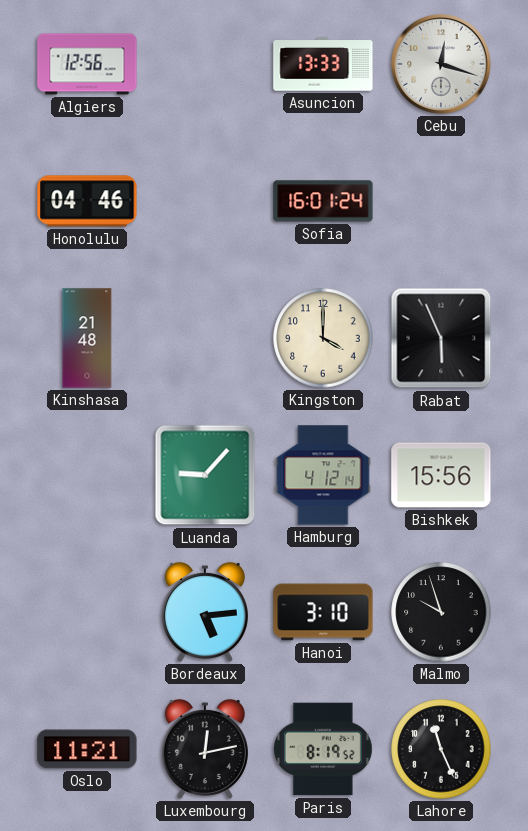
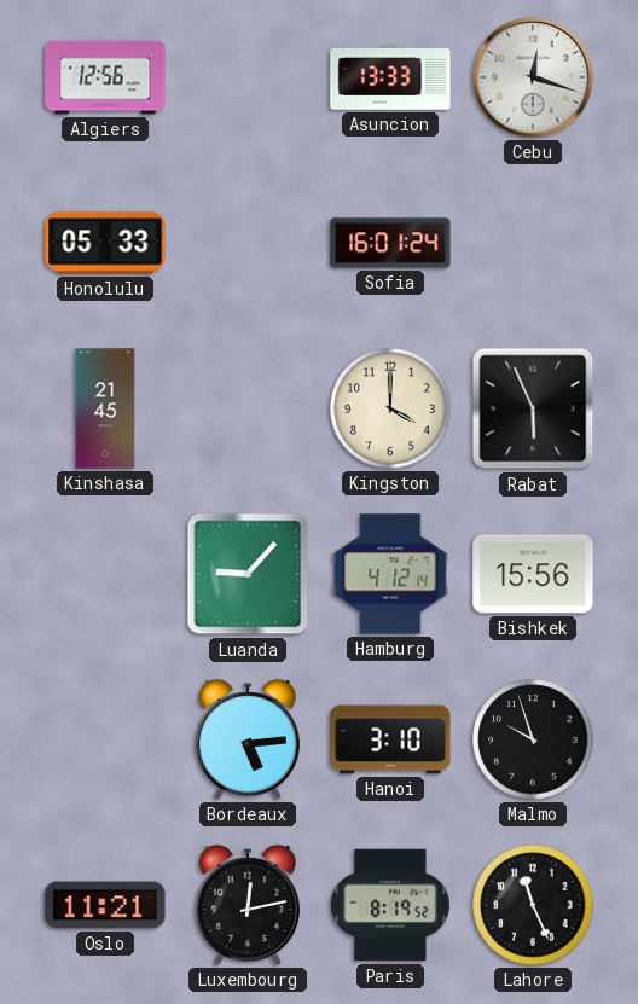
Honolulu: 04:46 -> 05:33
Kinshasa: 21:48 -> 21:45
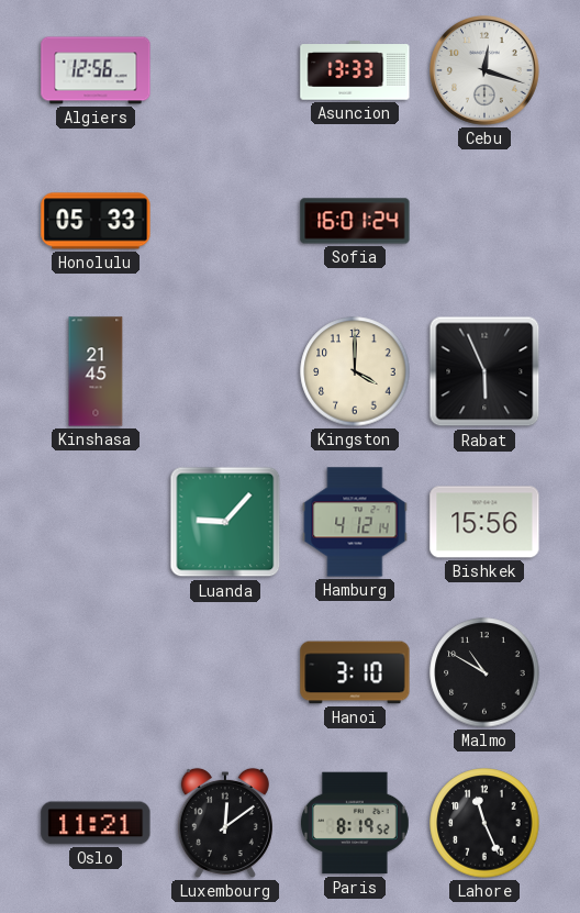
Bordeaux: 5:14 -> none
Malmo: 9:57 -> 10:50
Luxembourg: 12:13 -> 12:09
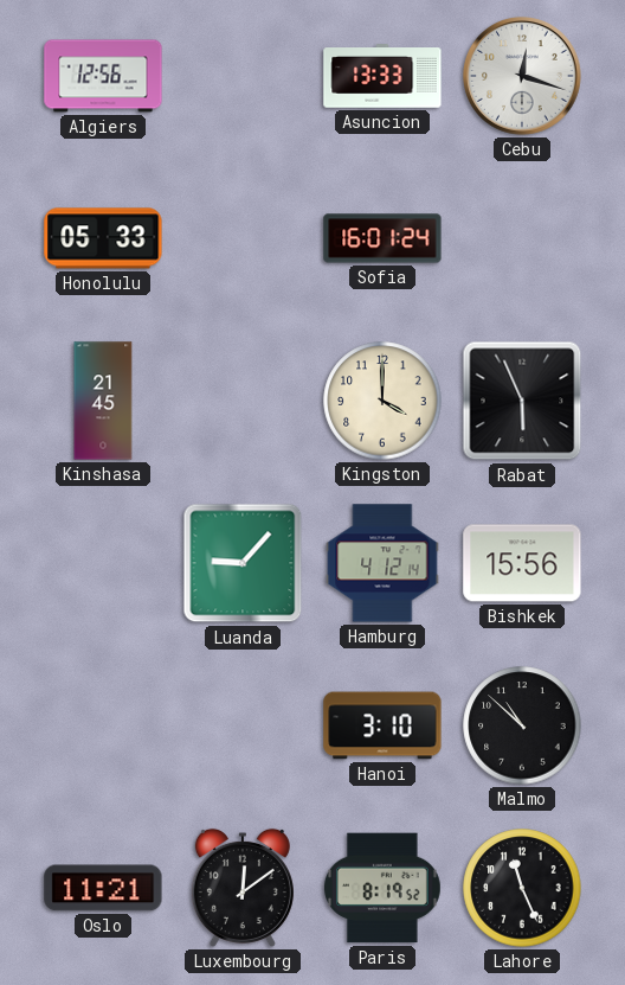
Malmo: 10:50 -> 10:52
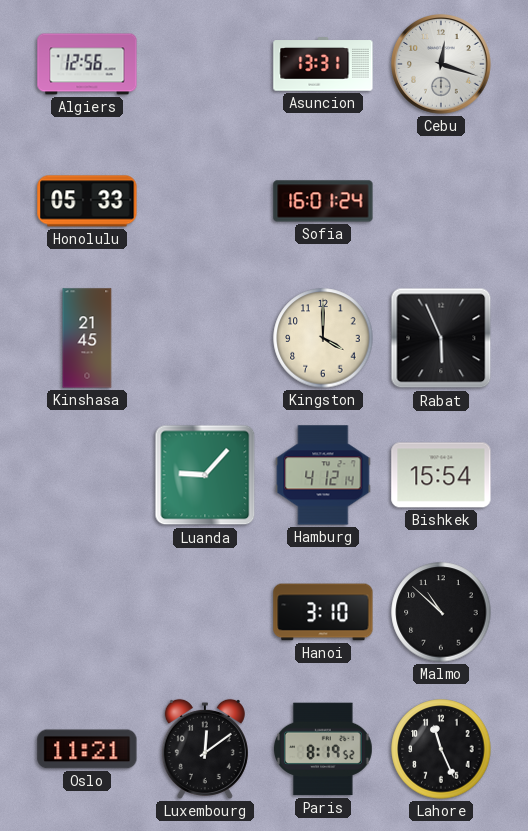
Asuncion: 13:33 -> 13:31
Bishkek: 15:56 -> 15:54
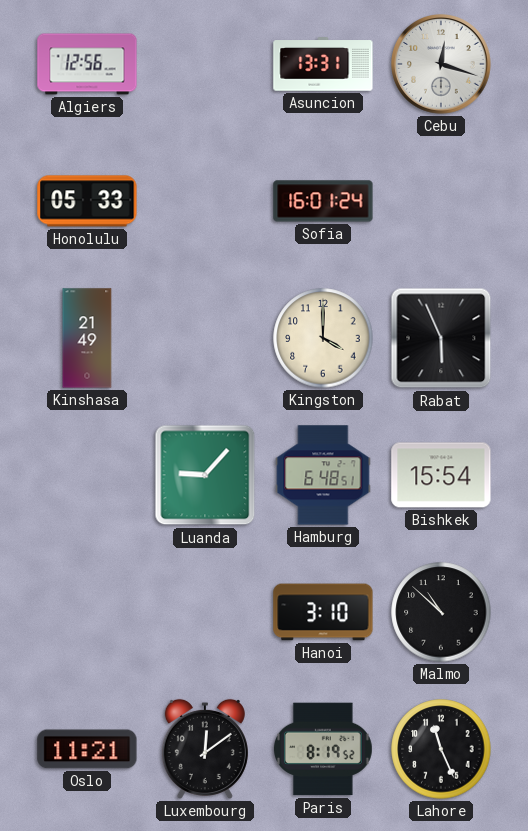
Kinshasa: 21:45 -> 21:49
Hamburg: 4:12 -> 6:48
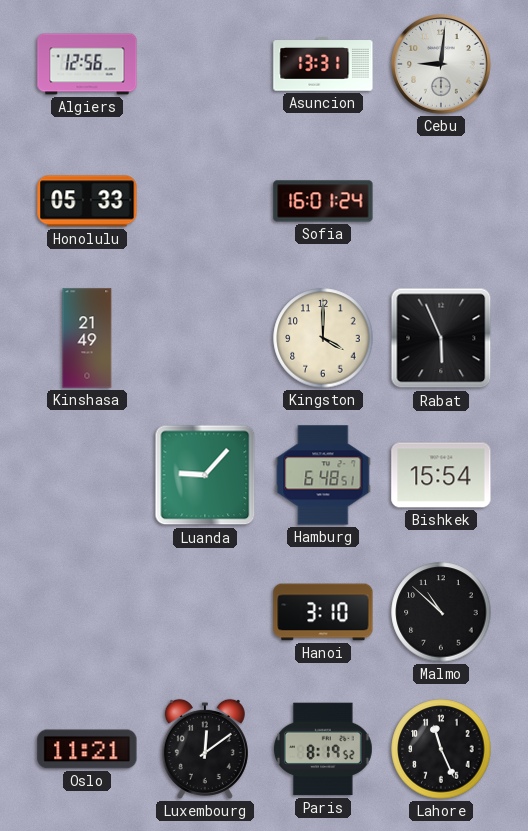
Cebu: 12:18 -> 9:01
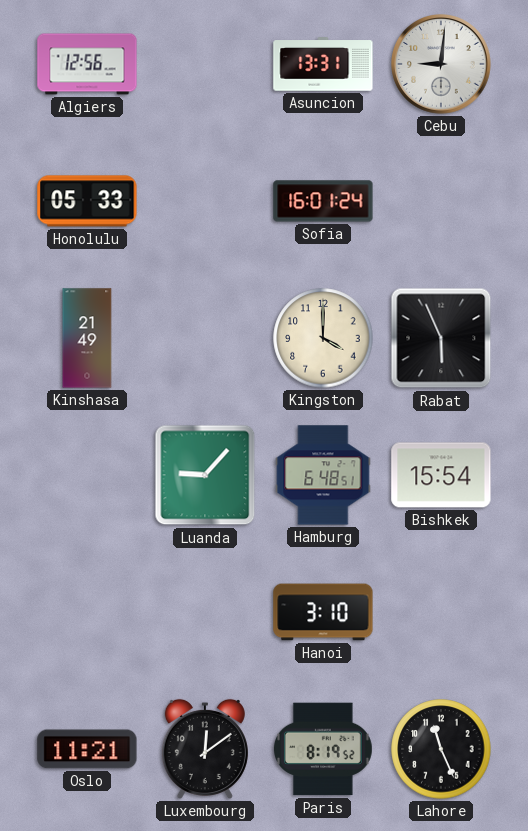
Malmo: 10:52 -> none
